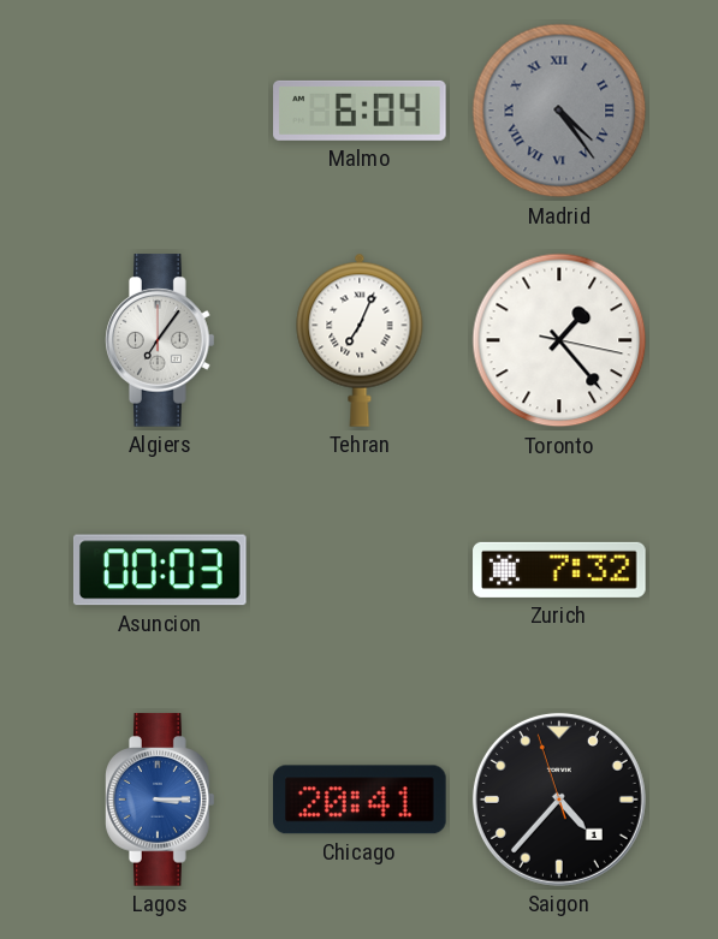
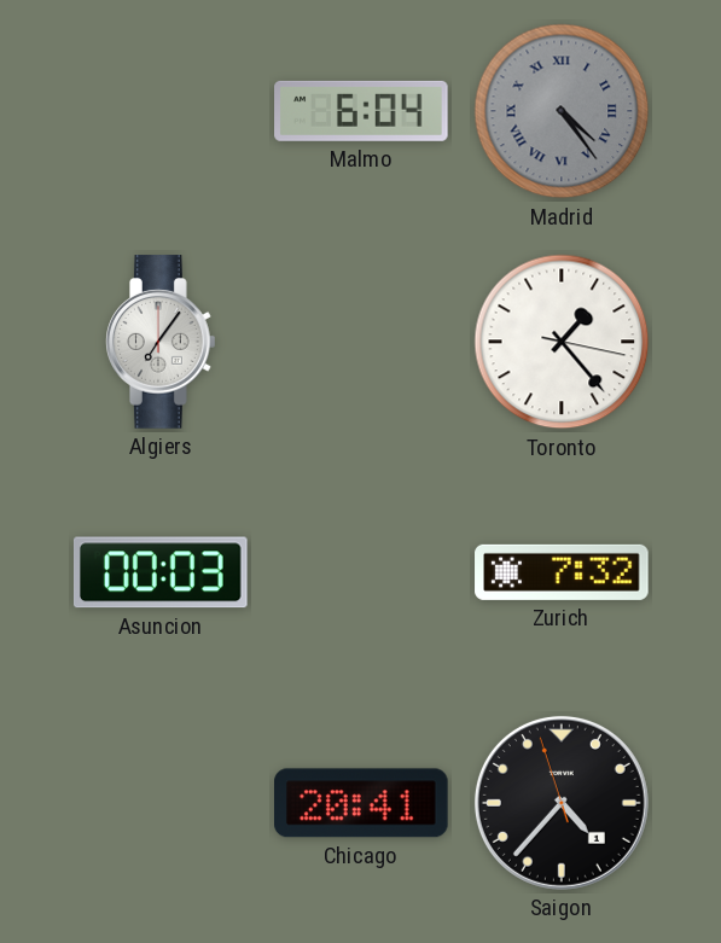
Tehran: 7:04 -> none
Lagos: 3:15 -> none
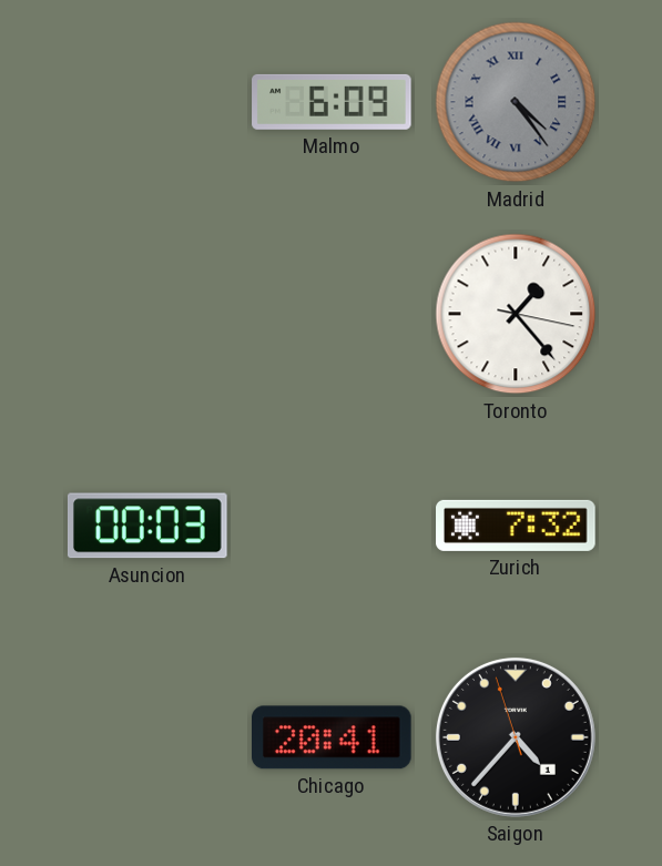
Malmo: 6:04 -> 6:09
Algiers: 7:06 -> none
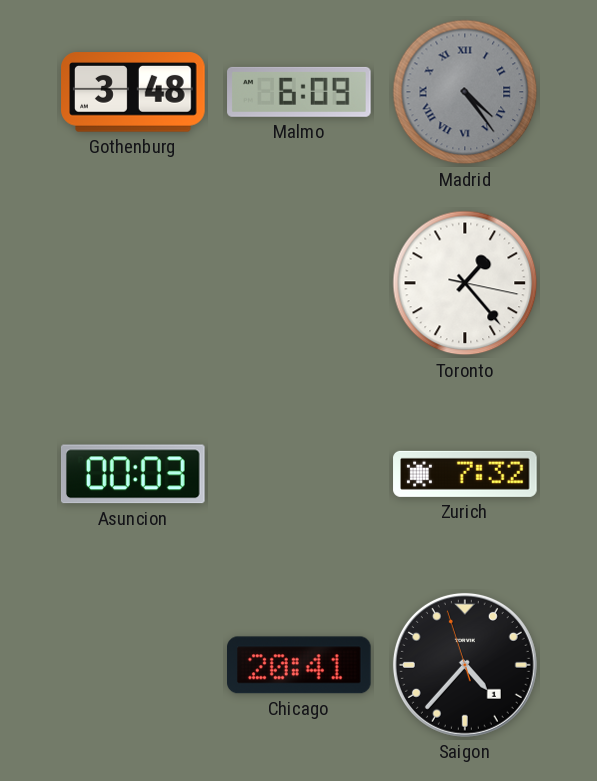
Gothenburg: none -> 3:48
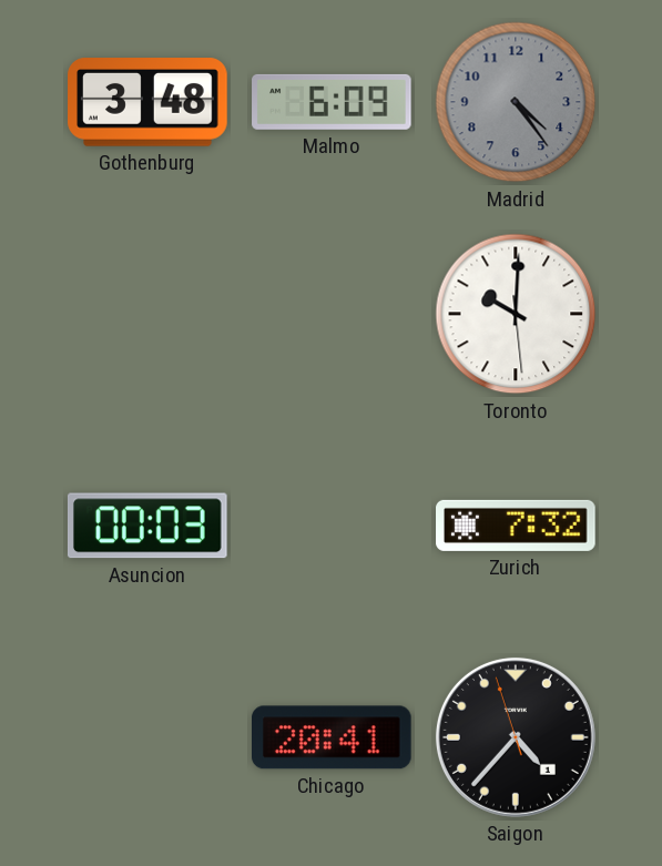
Madrid numerals: Roman -> Arabic
Toronto: 1:23 -> 10:00
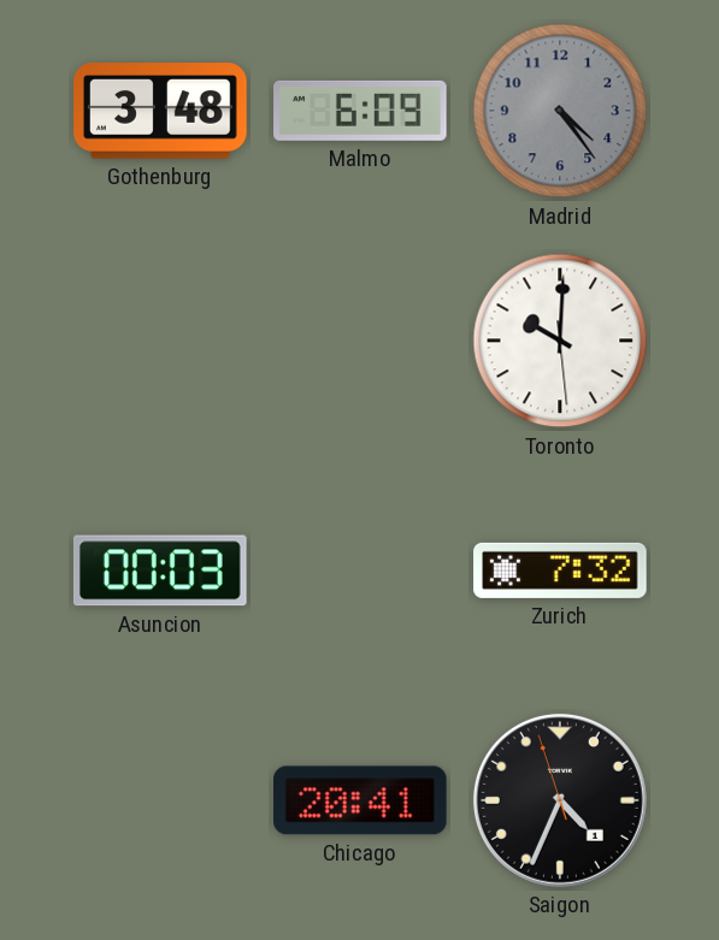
Saigon: 4:36 -> 4:33
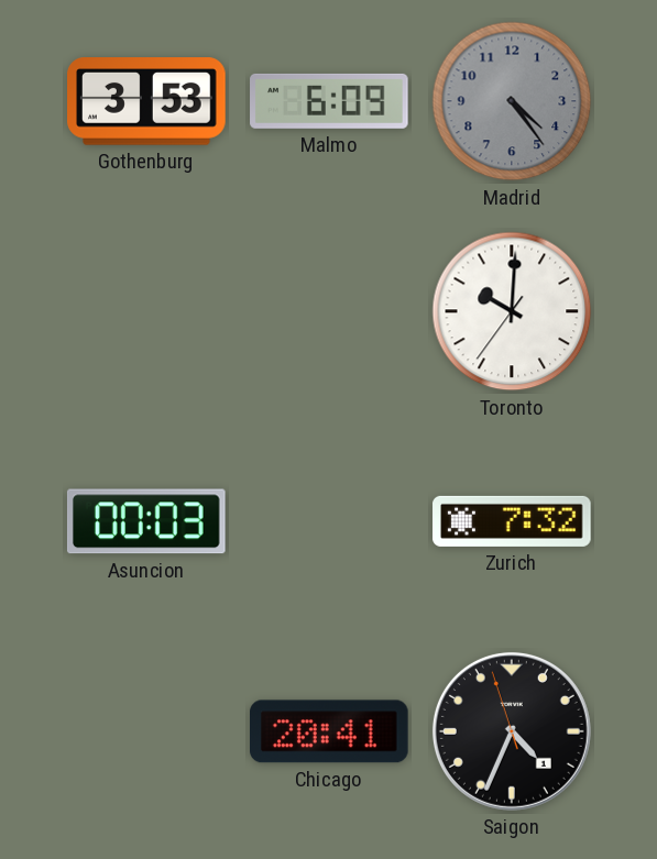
Gothenburg: 3:48 -> 3:53
Toronto: 10:00:29 -> 10:00:36
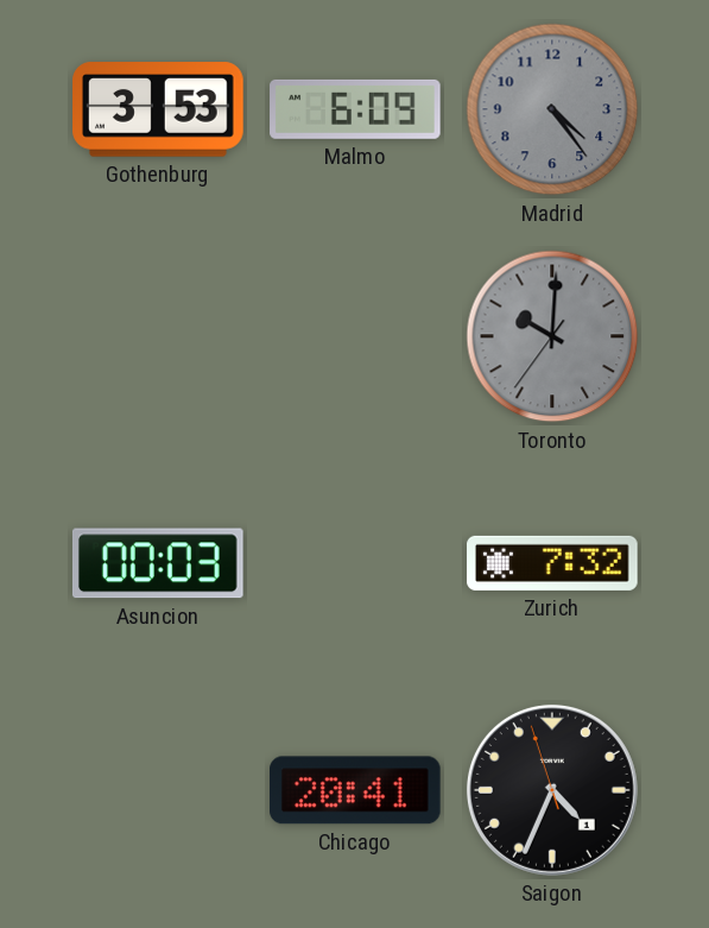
Toronto dial: white -> grey
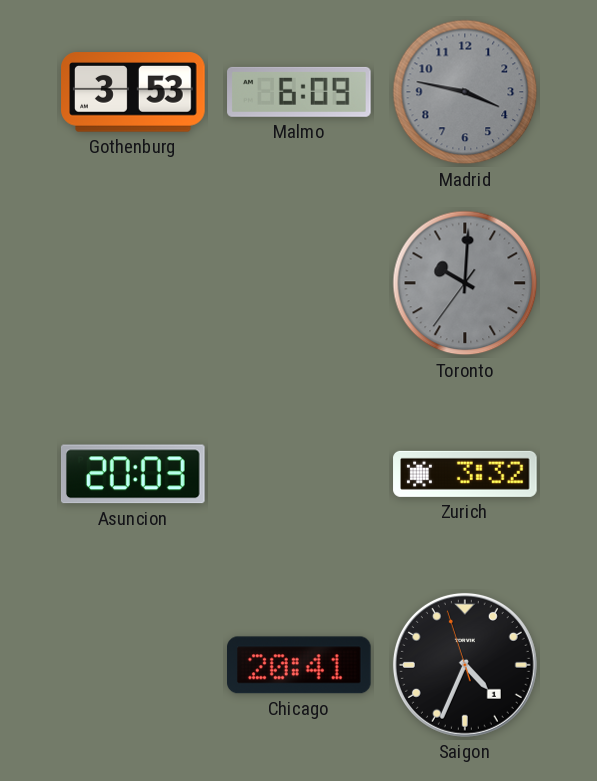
Madrid: 4:24 -> 3:47
Asuncion: 00:03 -> 20:03
Zurich: 7:32 -> 3:32
